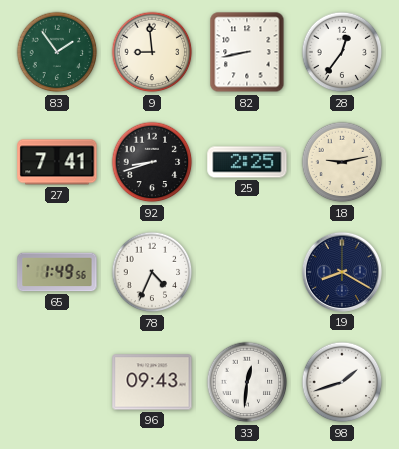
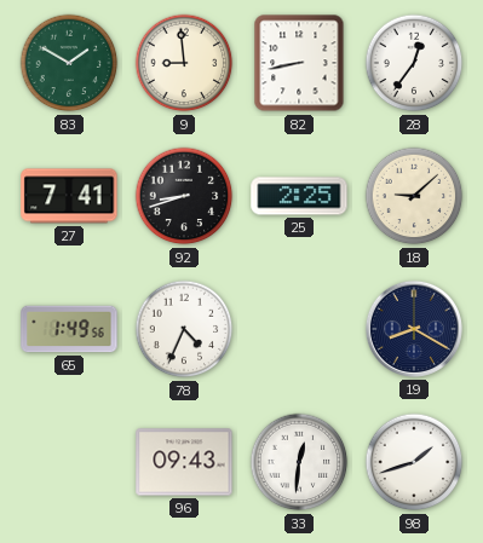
83: 1:54 -> 1:50
18: 9:13 -> 9:08
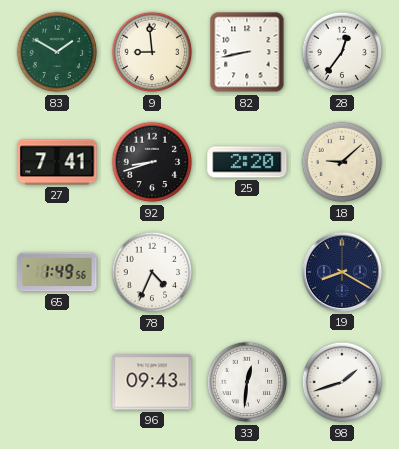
25: 2:25 -> 2:20
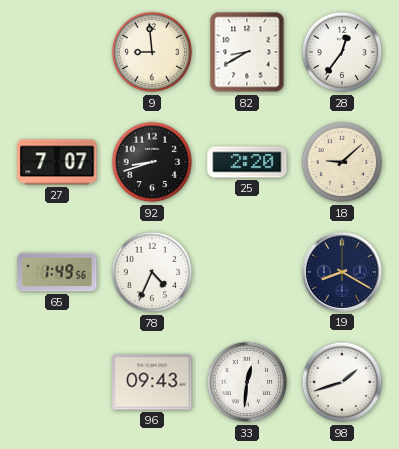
83: 1:50 -> none
82: 8:43 -> 8:40
27: 7:41 -> 7:07
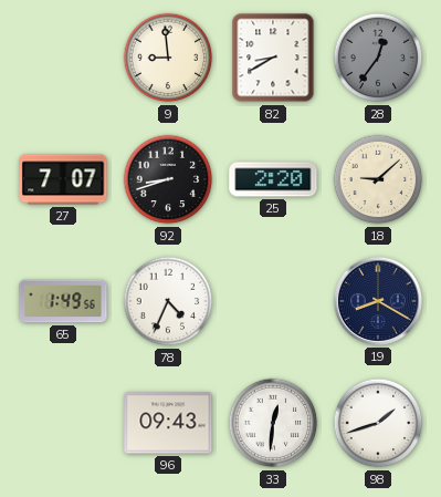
28 dial: white -> grey
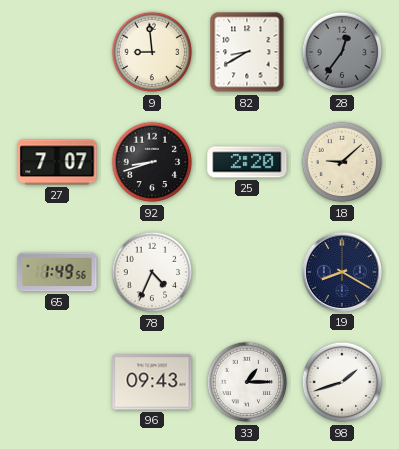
33: 12:31 -> 1:15
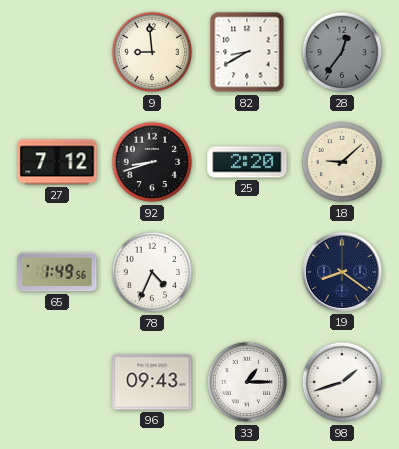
27: 7:07 -> 7:12
19: 8:20 -> 8:21
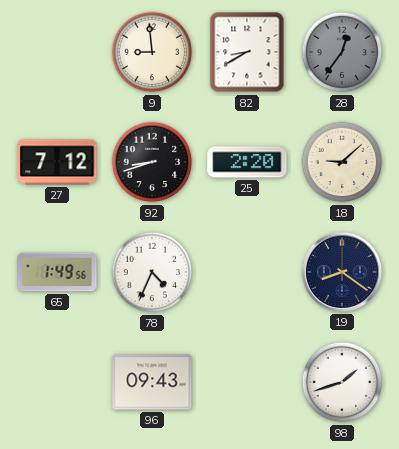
33: 1:15 -> none
